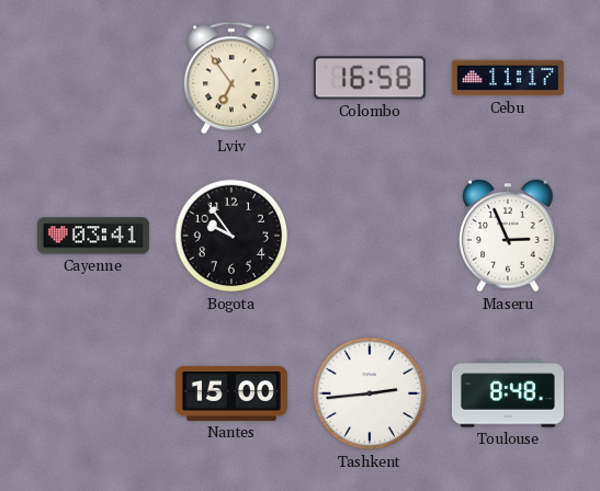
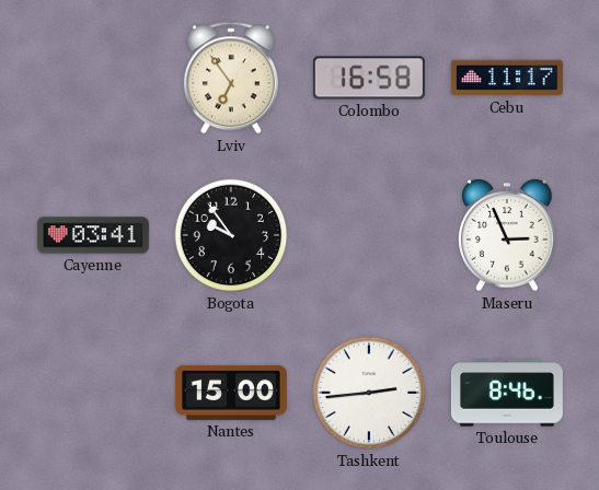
Toulouse: 8:48 -> 8:46
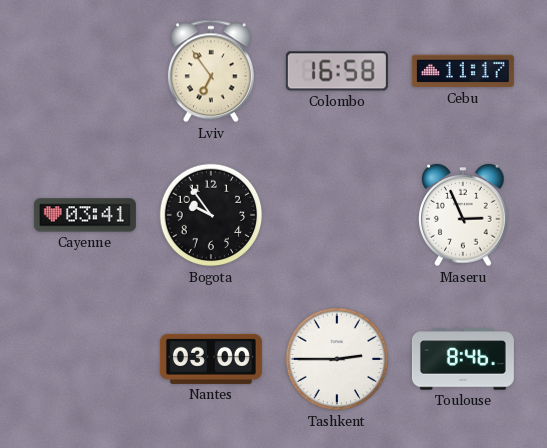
Nantes: 15:00 -> 03:00
Tashkent: 2:44 -> 2:45
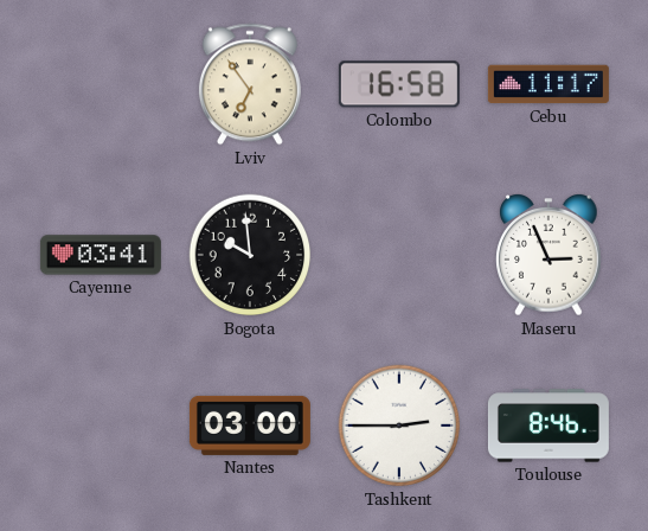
Bogota: 9:54 -> 9:59
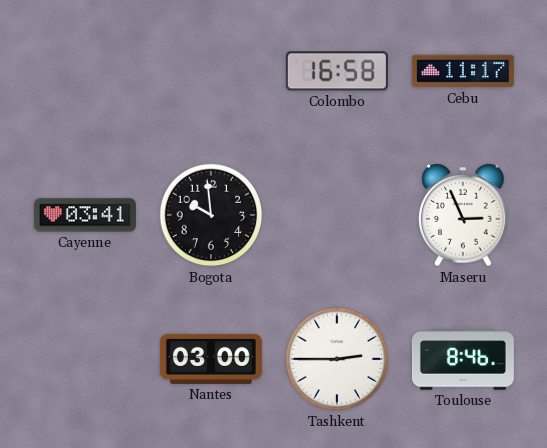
Lviv: 6:54 -> none
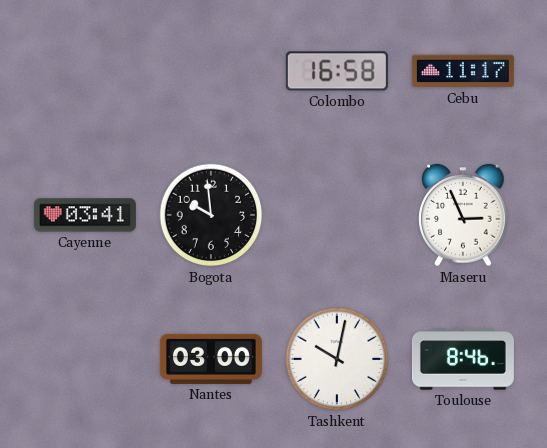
Tashkent: 2:45 -> 10:02
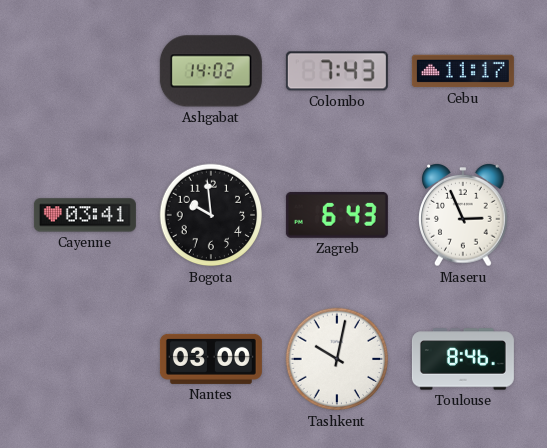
Ashgabat: none -> 14:02
Colombo: 16:58 -> 7:43
Zagreb: none -> 6:43
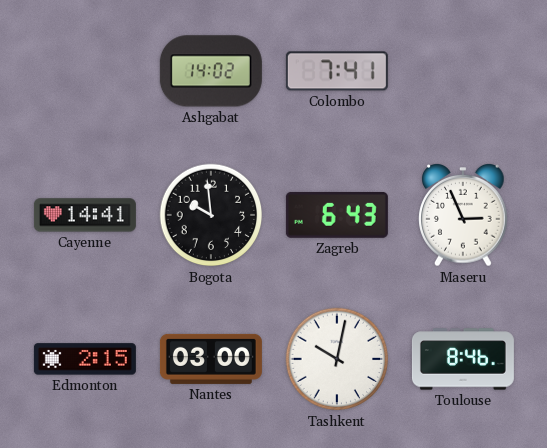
Colombo: 7:43 -> 7:41
Cebu: 11:17 -> none
Cayenne: 03:41 -> 14:41
Edmonton: none -> 2:15
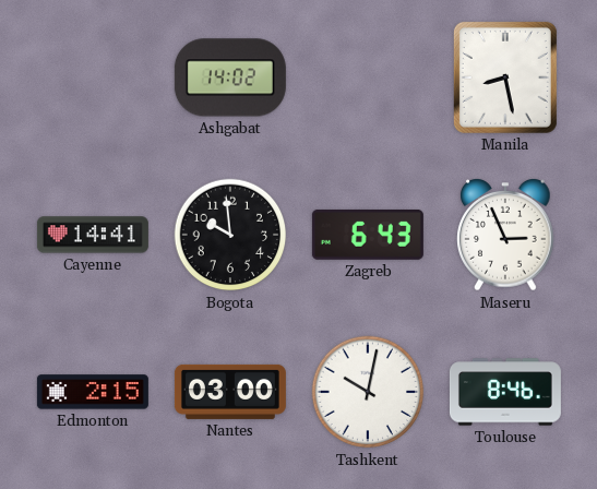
Colombo: 7:41 -> none
Manila: none -> 8:28
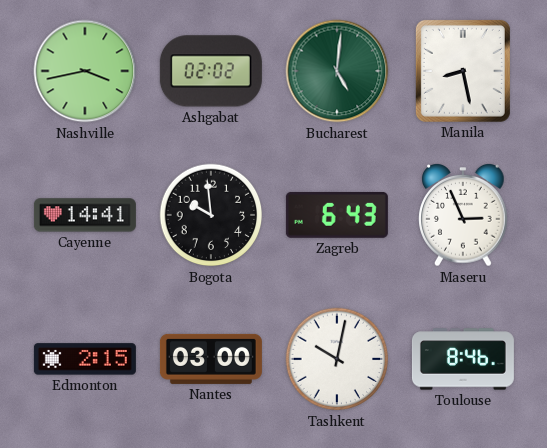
Nashville: none -> 3:43
Ashgabat: 14:02 -> 02:02
Bucharest: none -> 5:01
